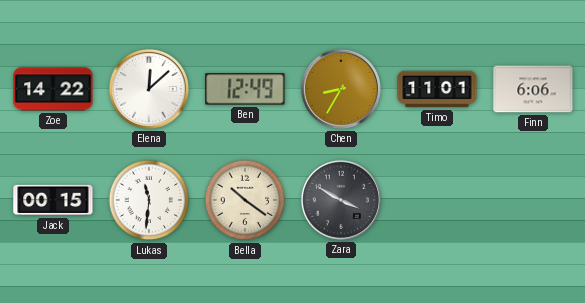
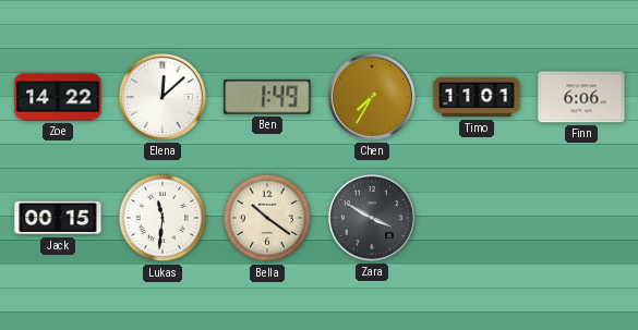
Ben: 12:49 -> 1:49
Chen: 8:35 -> 7:35
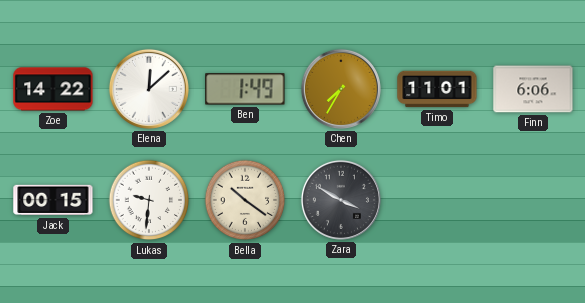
Lukas: 11:31 -> 9:31
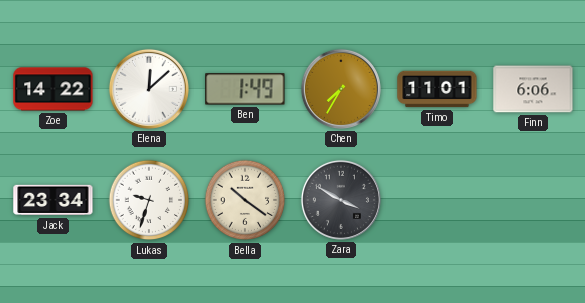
Jack: 00:15 -> 23:34
Lukas: 9:31 -> 9:33
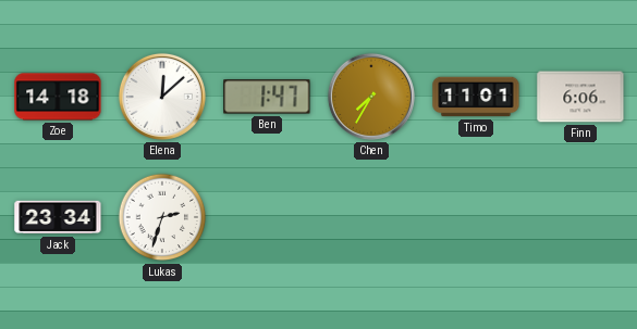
Zoe: 14:22 -> 14:18
Ben: 1:49 -> 1:47
Lukas: 9:33 -> 2:33
Bella: 10:21 -> none
Zara: 3:50 -> none
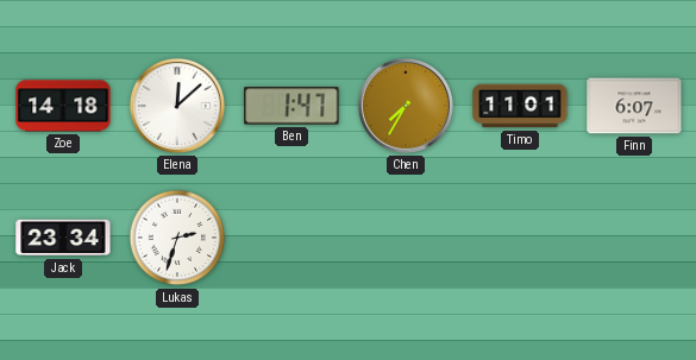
Finn: 6:06 -> 6:07
